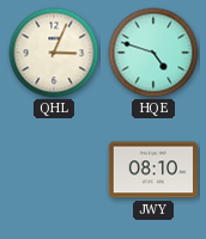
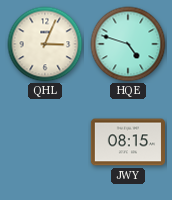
JWY: 08:10 -> 08:15
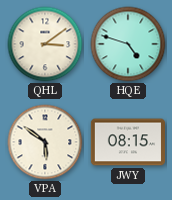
QHL: 3:04 -> 3:09
VPA: none -> 5:51
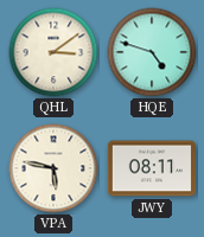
VPA: 5:51 -> 5:47
JWY: 08:15 -> 08:11
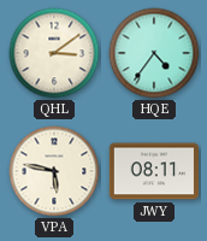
HQE: 4:48 -> 4:36
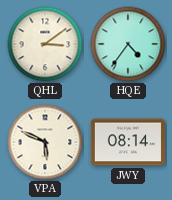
VPA: 5:47 -> 5:49
JWY: 08:11 -> 08:14
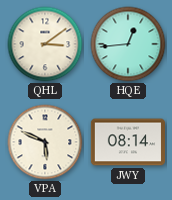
HQE: 4:36 -> 12:44
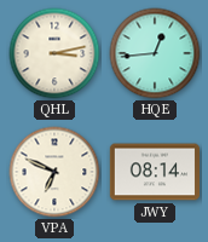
QHL: 3:09 -> 3:13
VPA: 5:49 -> 6:49
